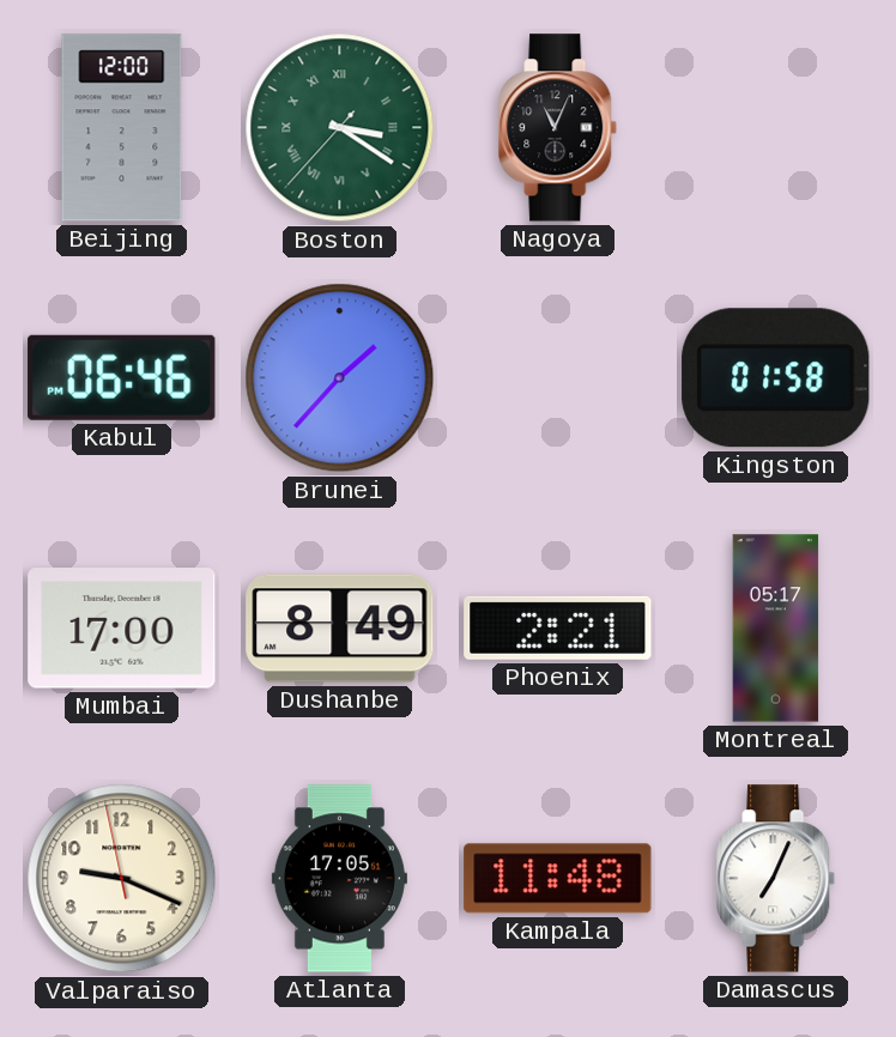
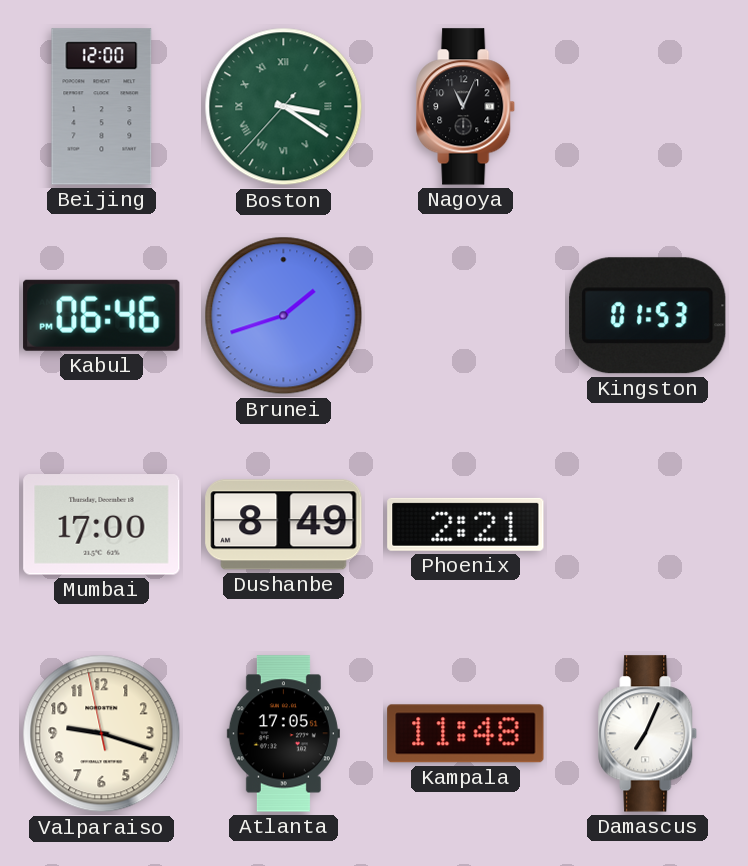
Brunei: 1:37 -> 1:42
Kingston: 01:58 -> 01:53
Montreal: 05:17 -> none
Valparaiso: 9:18 -> 9:17
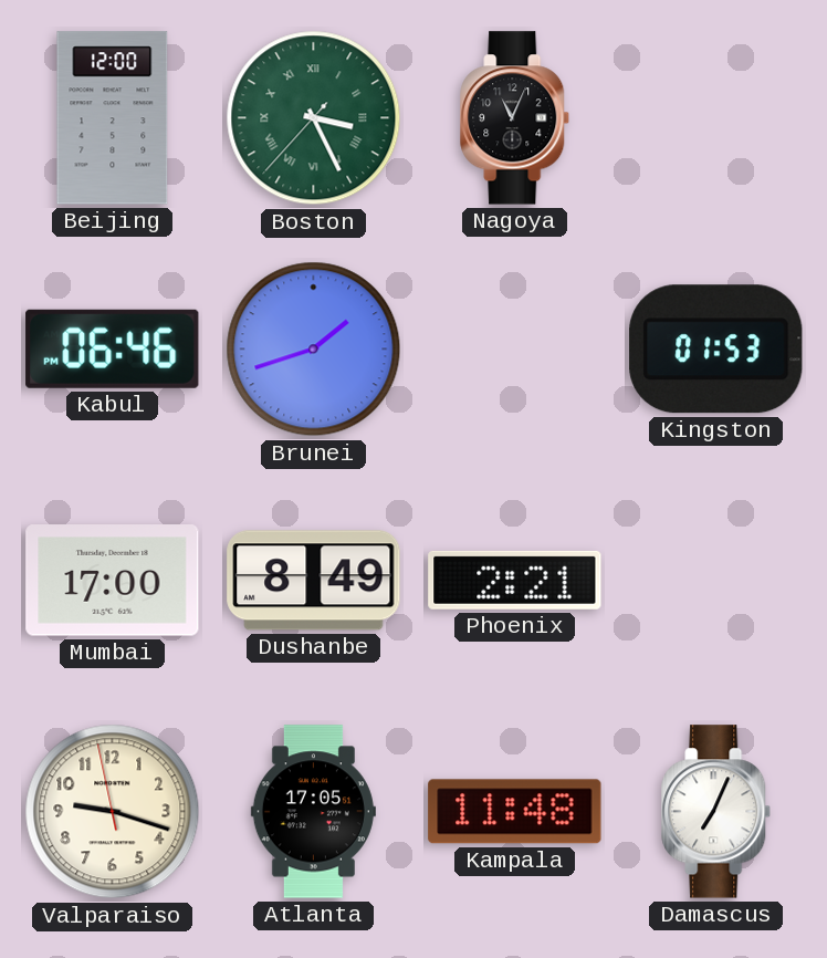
Boston: 3:20 -> 3:25
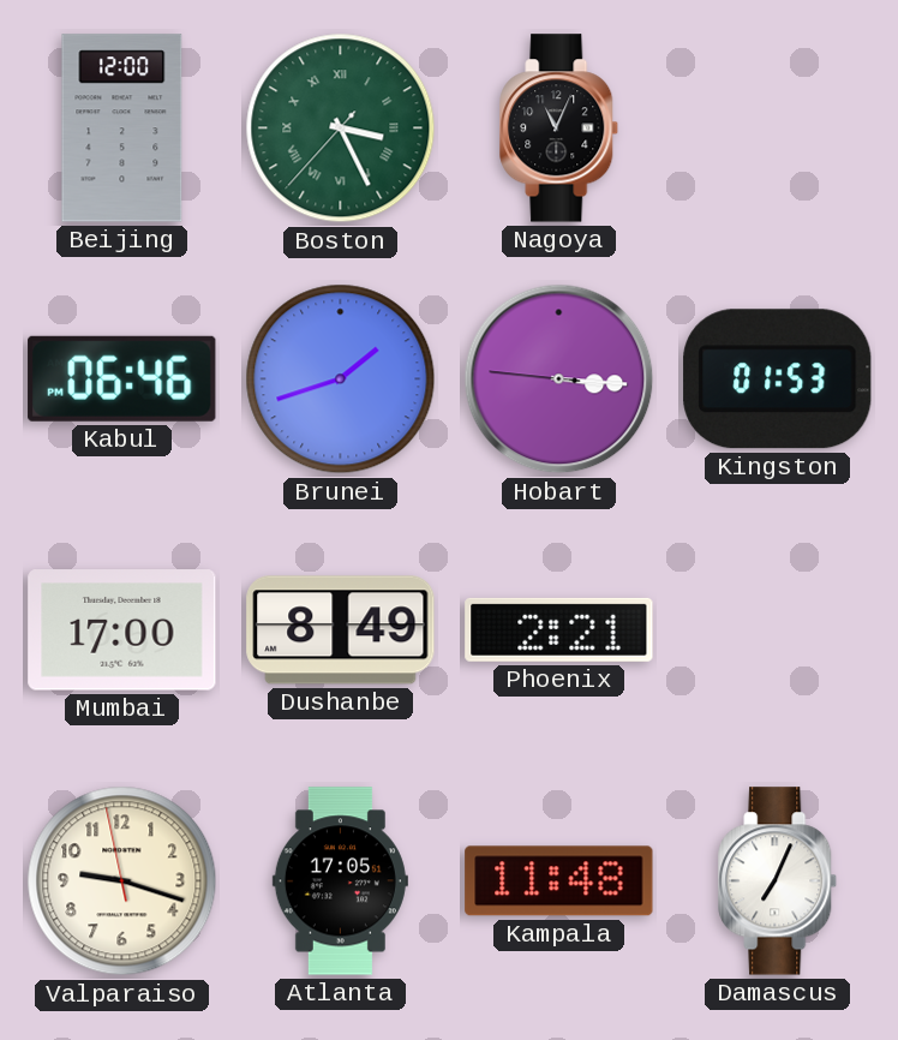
Hobart: none -> 3:15
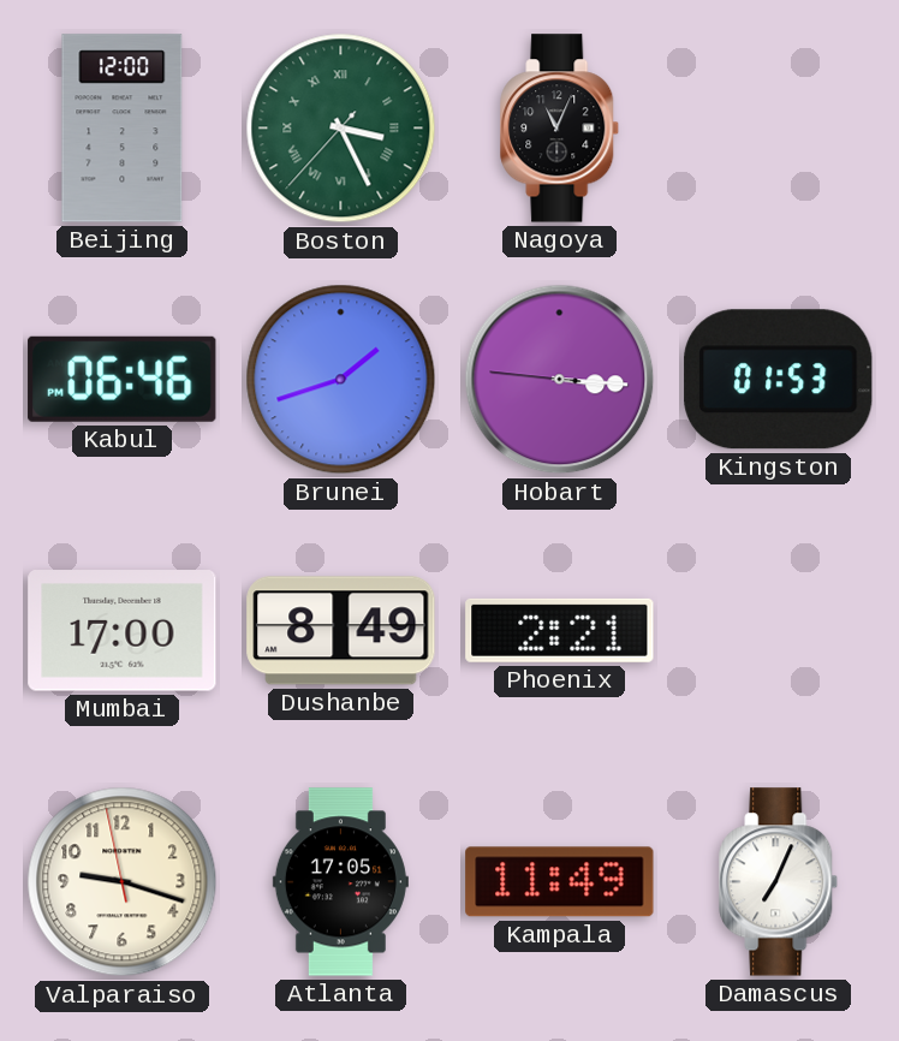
Kampala: 11:48 -> 11:49
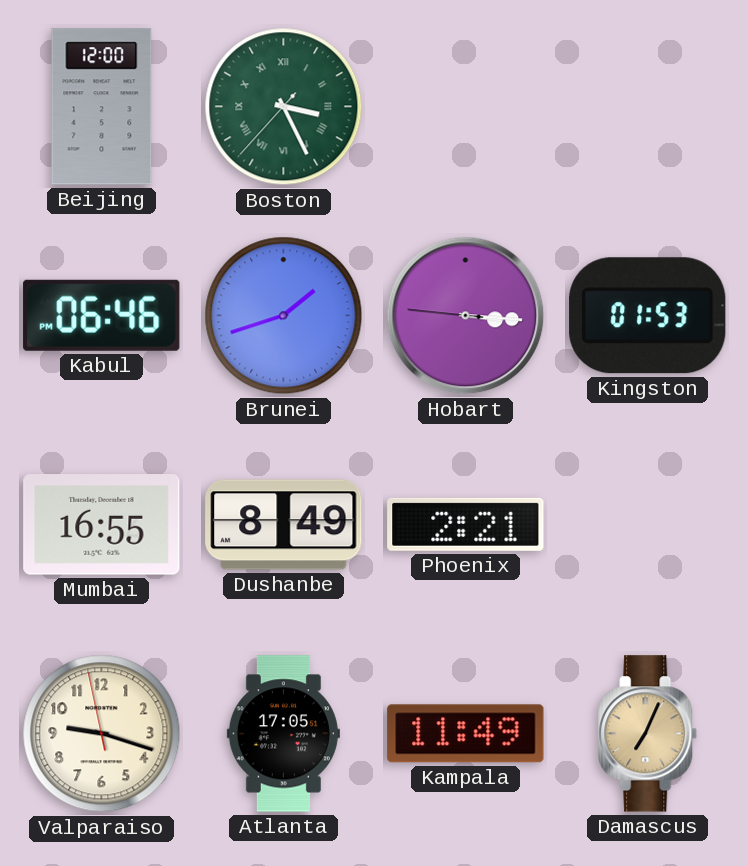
Nagoya: 11:04 -> none
Mumbai: 17:00 -> 16:55
Damascus dial: white -> champagne
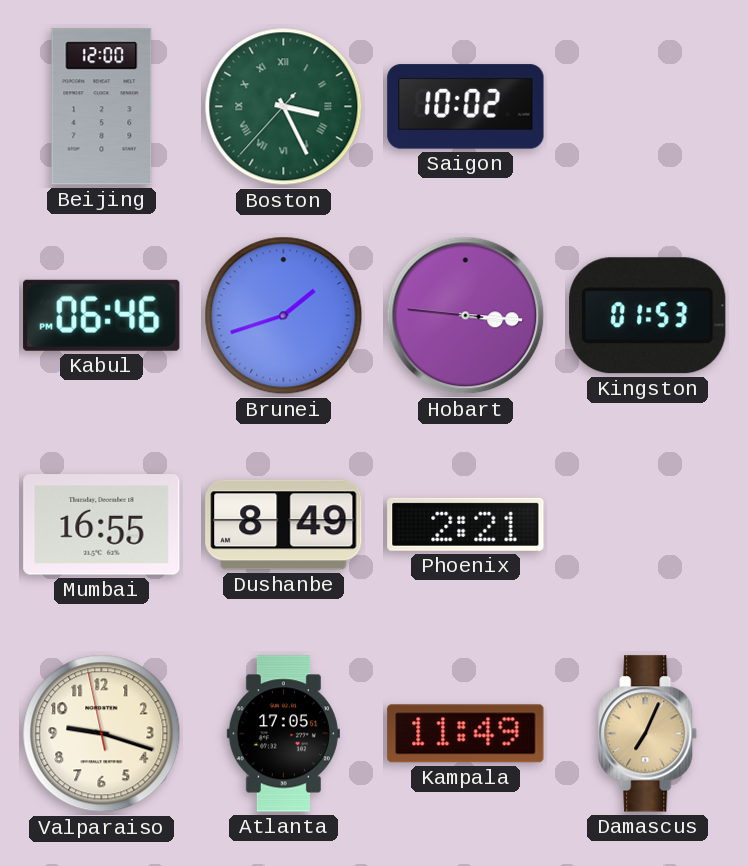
Saigon: none -> 10:02
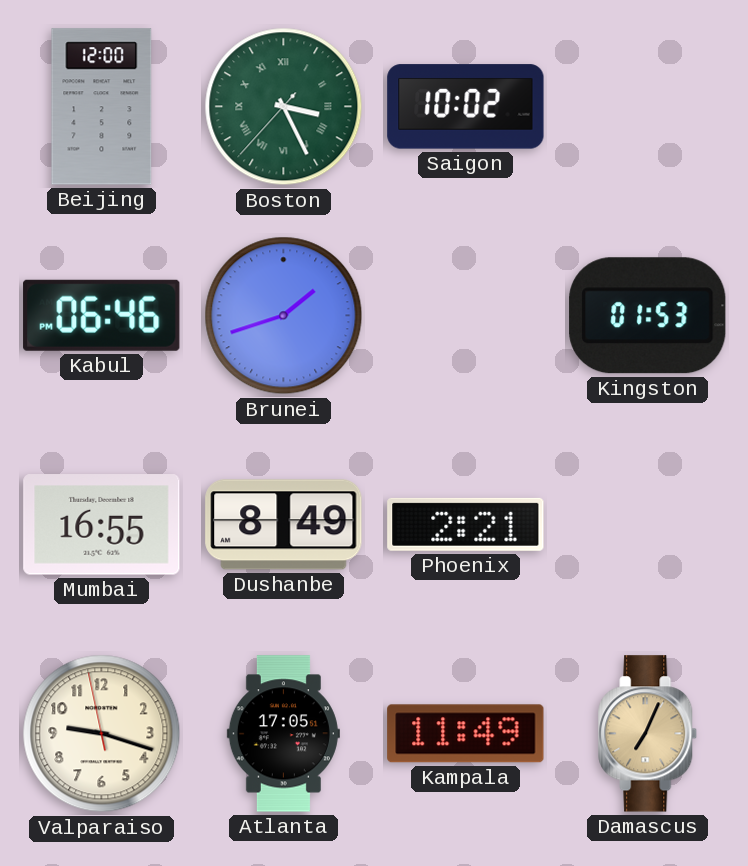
Hobart: 3:15 -> none
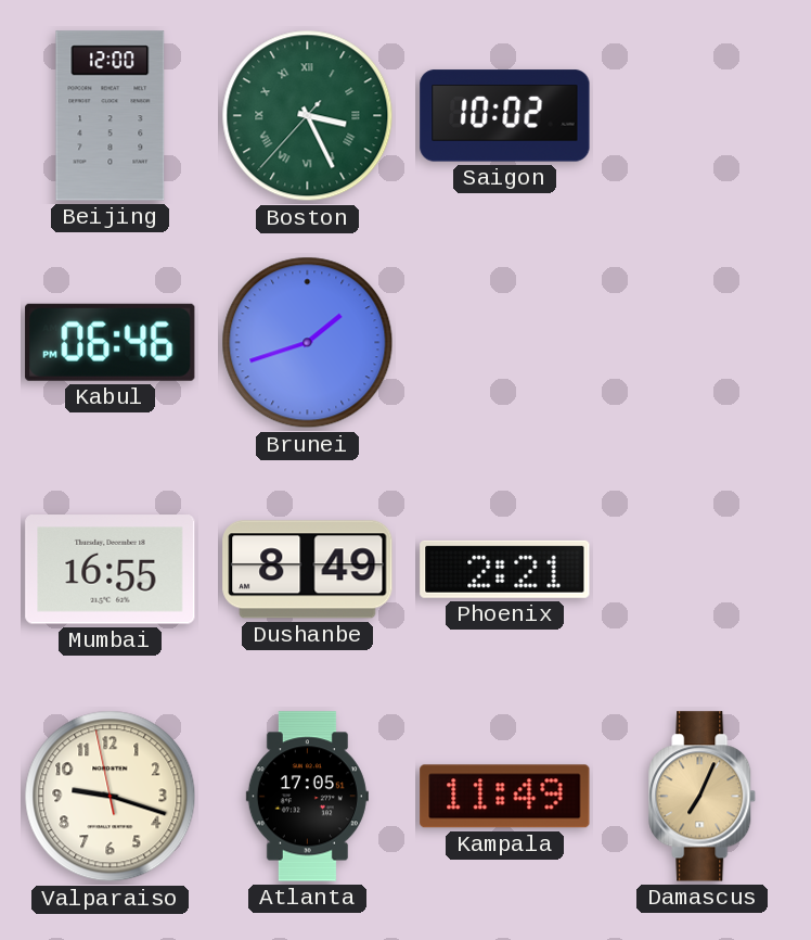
Kingston: 01:53 -> none
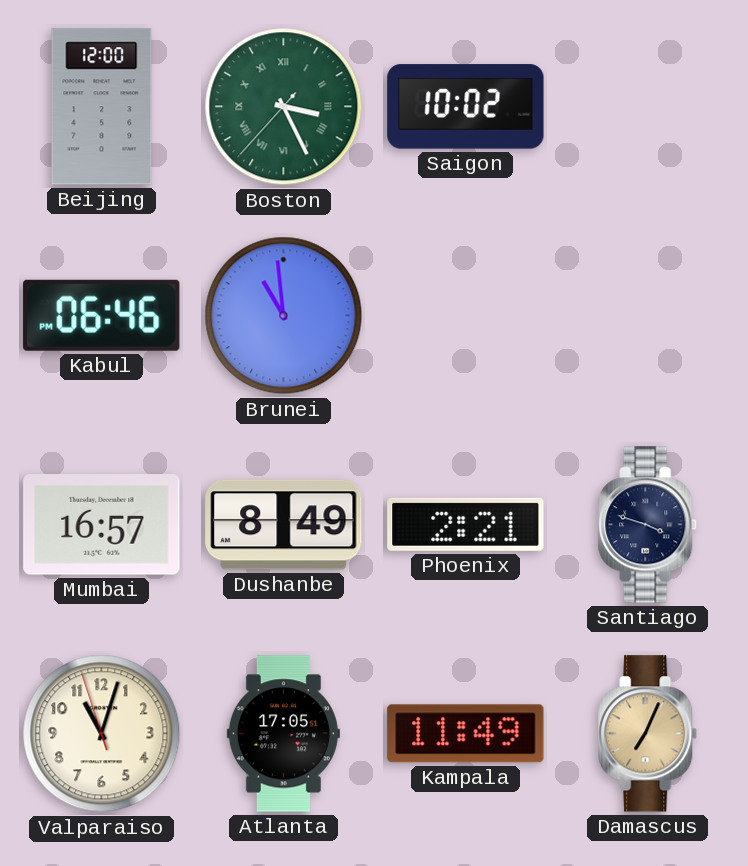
Brunei: 1:42 -> 10:59
Mumbai: 16:55 -> 16:57
Santiago: none -> 3:48
Valparaiso: 9:17 -> 11:02
